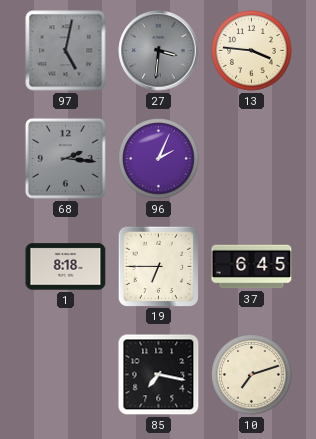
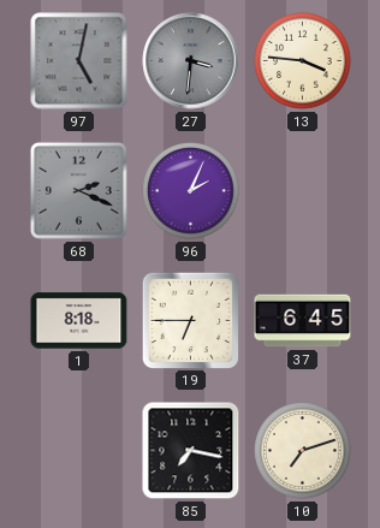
68: 2:16 -> 2:19
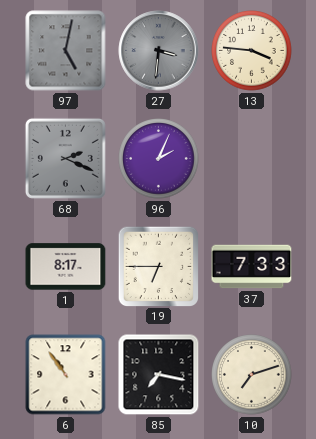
1: 8:18 -> 8:17
37: 6:45 -> 7:33
6: none -> 10:54
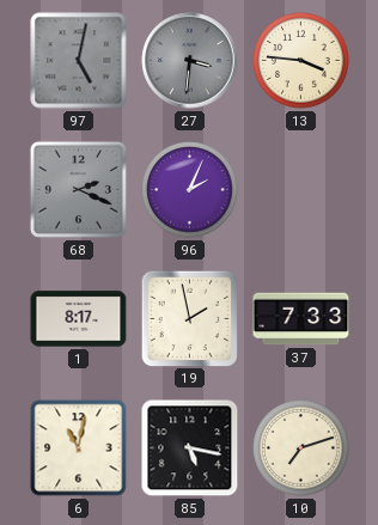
19: 6:45 -> 1:58
6: 10:54 -> 11:02
85: 7:17 -> 5:17
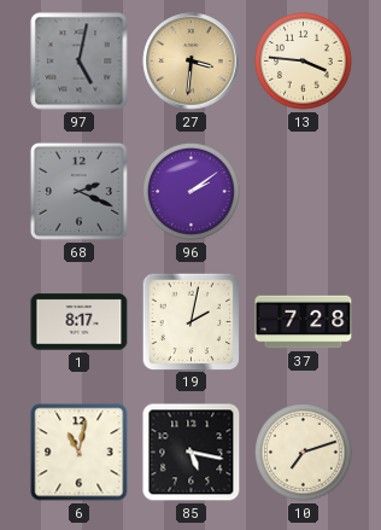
27 dial: grey -> champagne
96: 2:04 -> 2:09
19: 1:58 -> 2:02
37: 7:33 -> 7:28
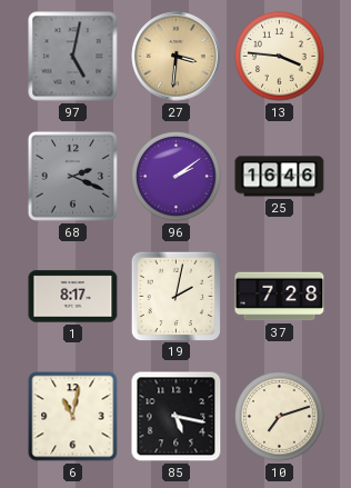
25: none -> 16:46
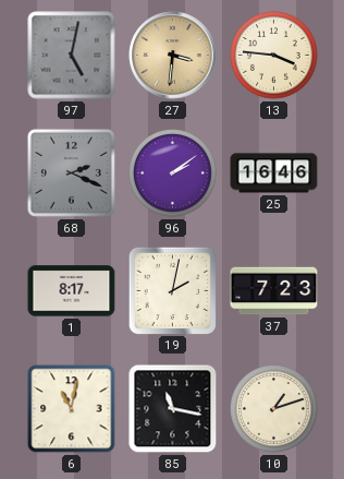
37: 7:28 -> 7:23
85: 5:17 -> 11:17
10: 7:12 -> 1:12
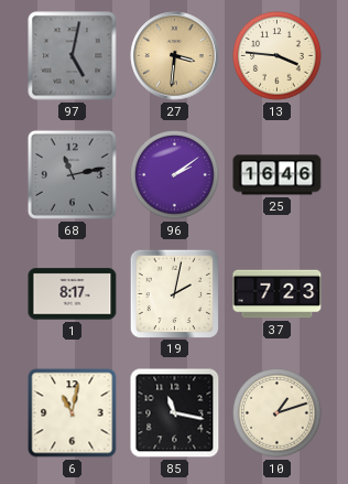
68: 2:19 -> 11:13
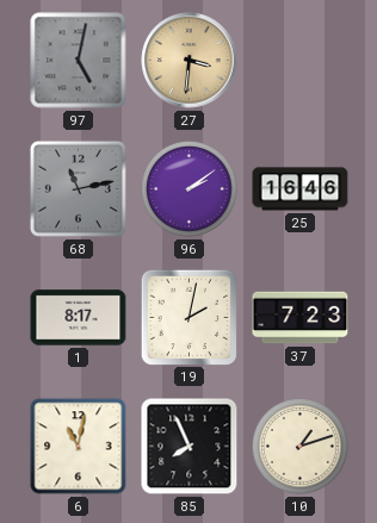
13: 3:46 -> none
85: 11:17 -> 7:56
